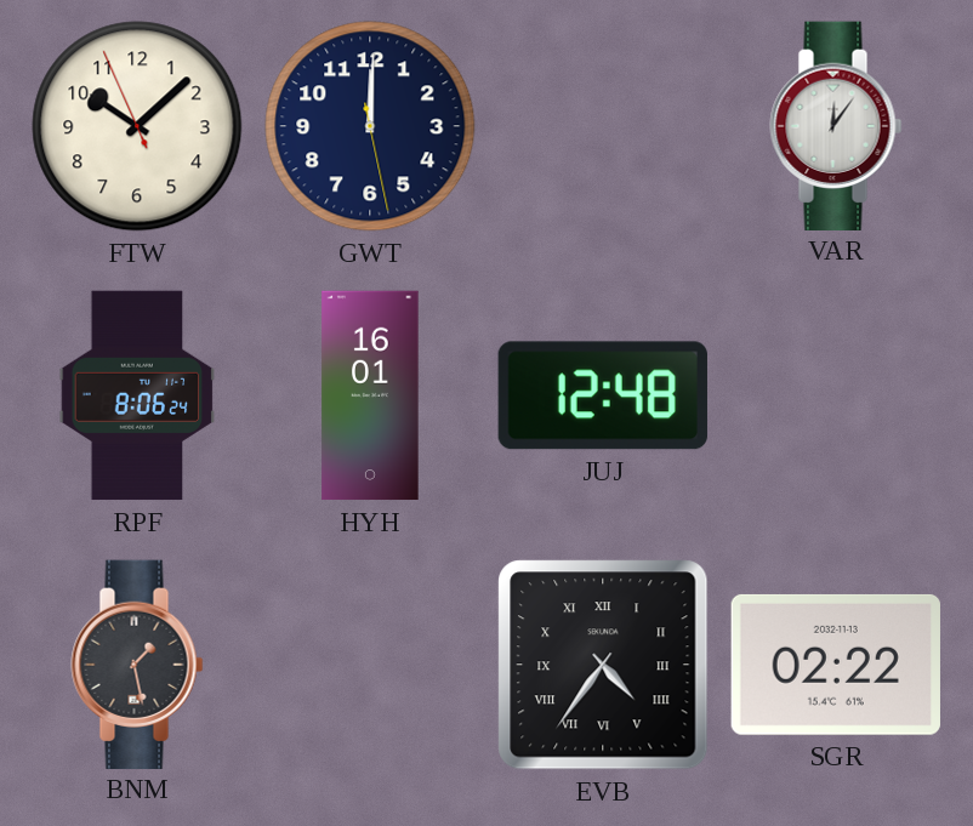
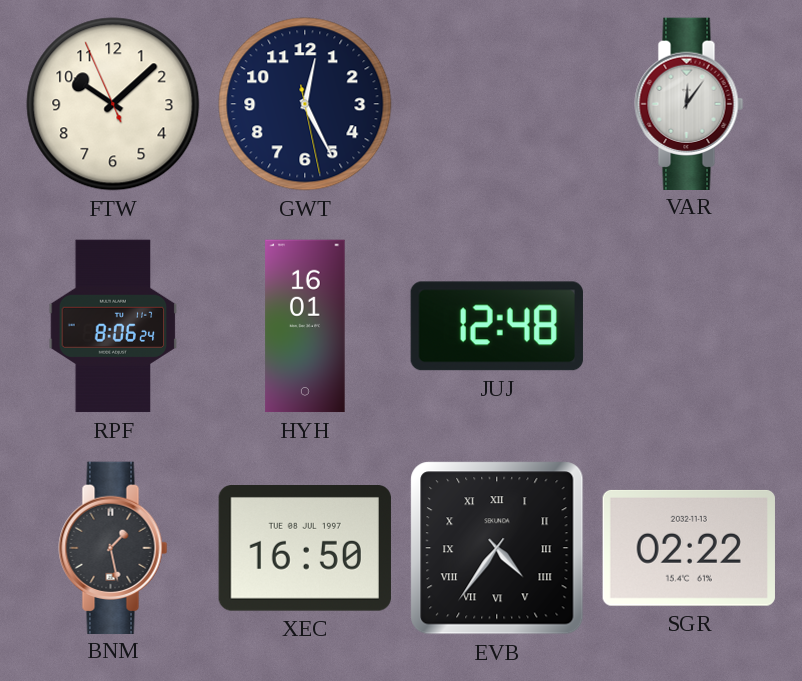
GWT: 12:00 -> 12:25
XEC: none -> 16:50
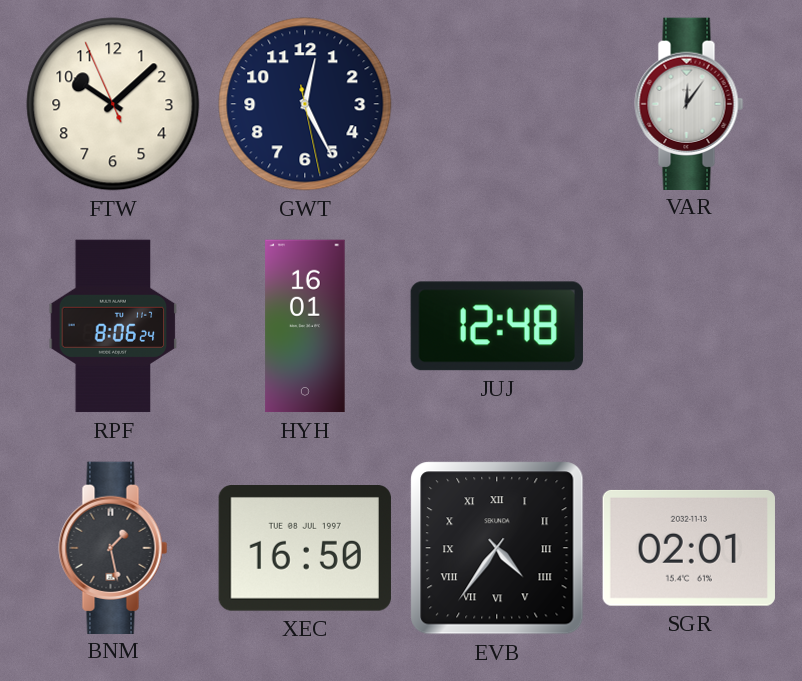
SGR: 02:22 -> 02:01
